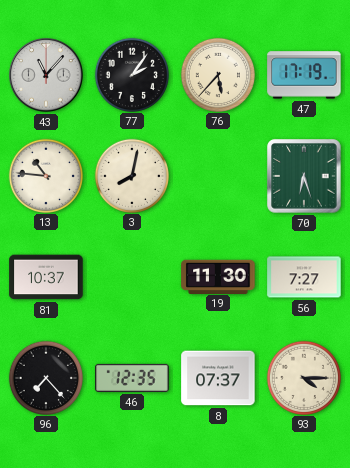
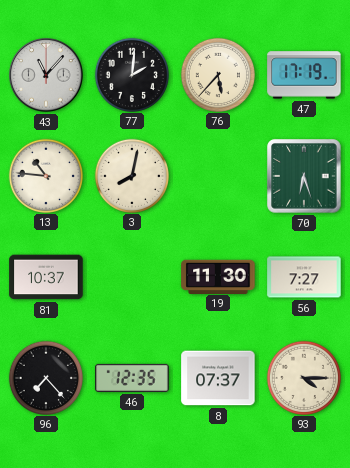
77: 2:06 -> 2:01
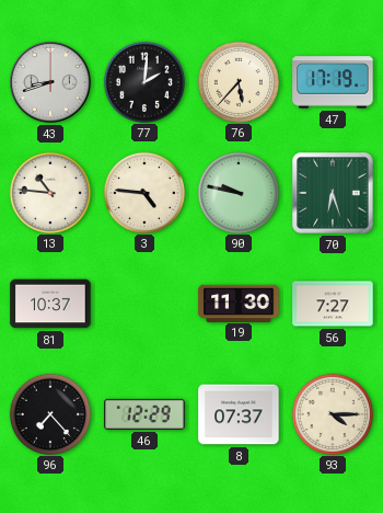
43: 11:07 -> 8:42
3: 8:02 -> 4:46
90: none -> 9:47
46: 12:35 -> 12:29
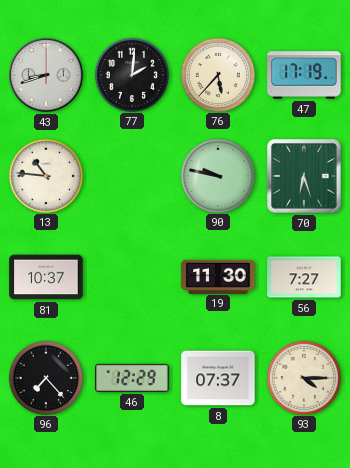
3: 4:46 -> none
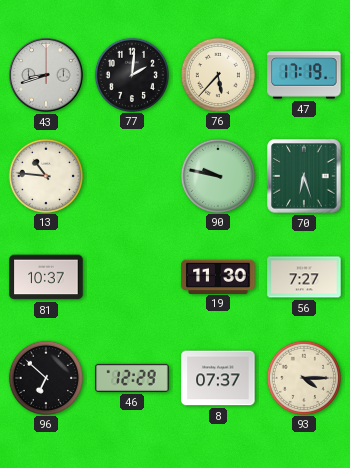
96: 7:23 -> 6:52
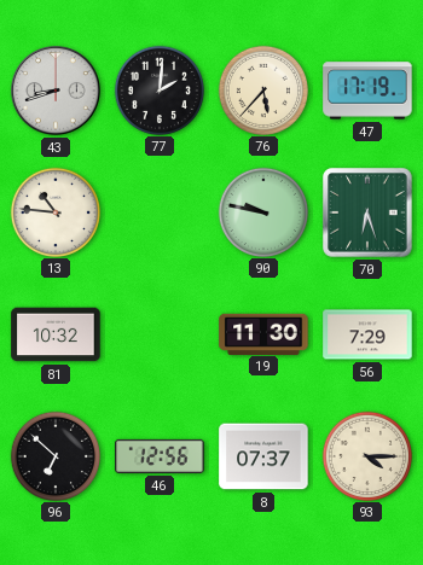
81: 10:37 -> 10:32
56: 7:27 -> 7:29
46: 12:29 -> 12:56
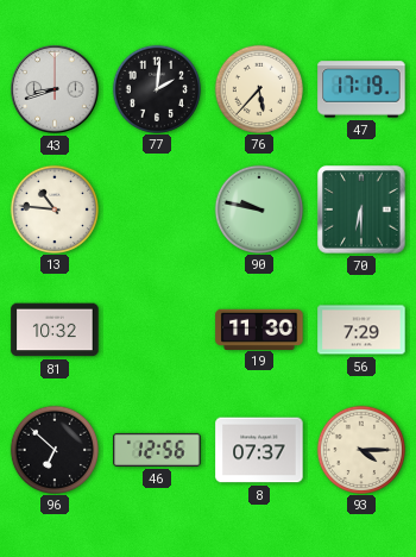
70: 6:27 -> 6:30
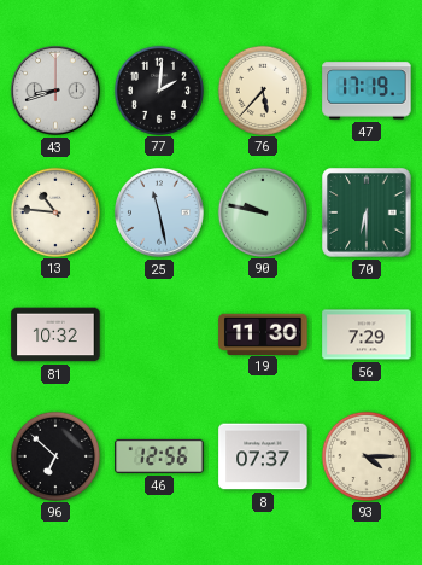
25: none -> 11:28
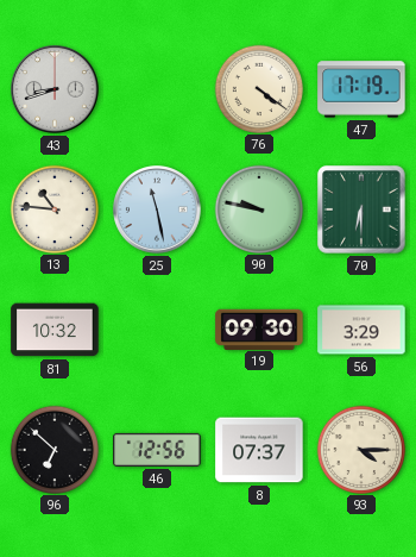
77: 2:01 -> none
76: 5:37 -> 4:21
19: 11:30 -> 09:30
56: 7:29 -> 3:29
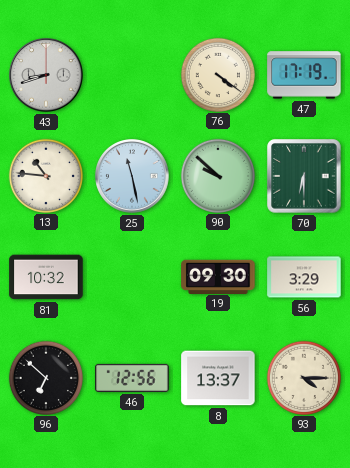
90: 9:47 -> 9:52
8: 07:37 -> 13:37
